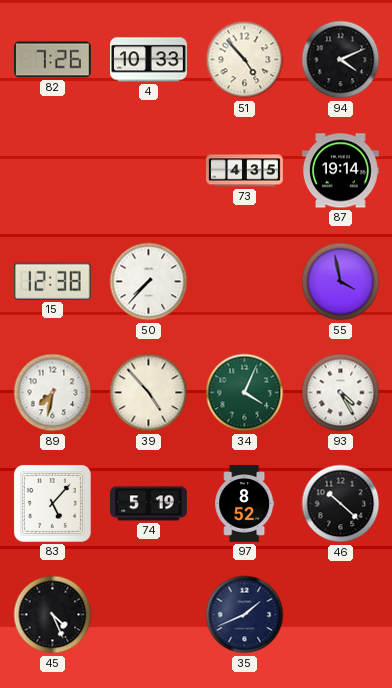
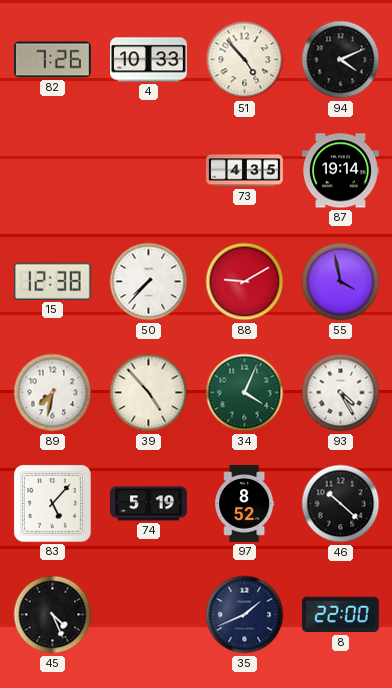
88: none -> 9:10
8: none -> 22:00
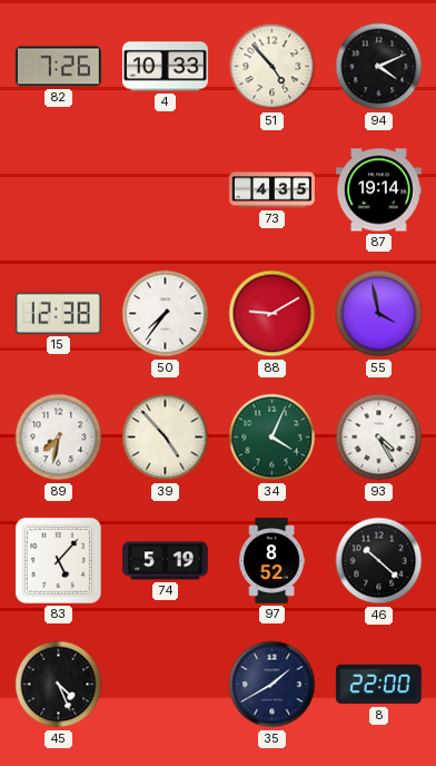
50: 7:37 -> 7:36
35: 1:41 -> 1:40
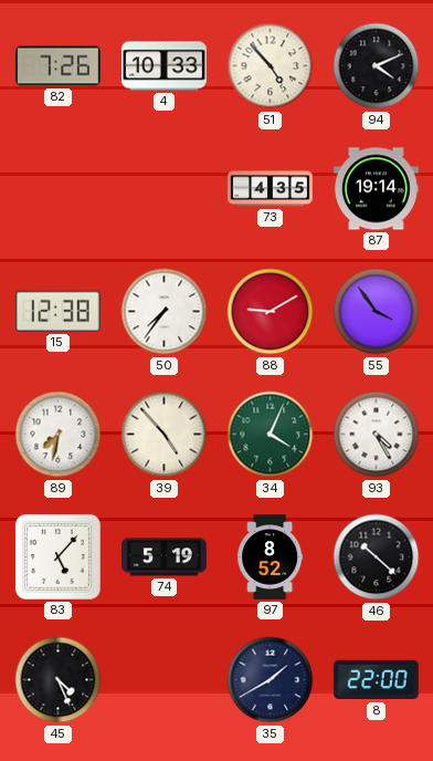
55: 3:58 -> 3:54
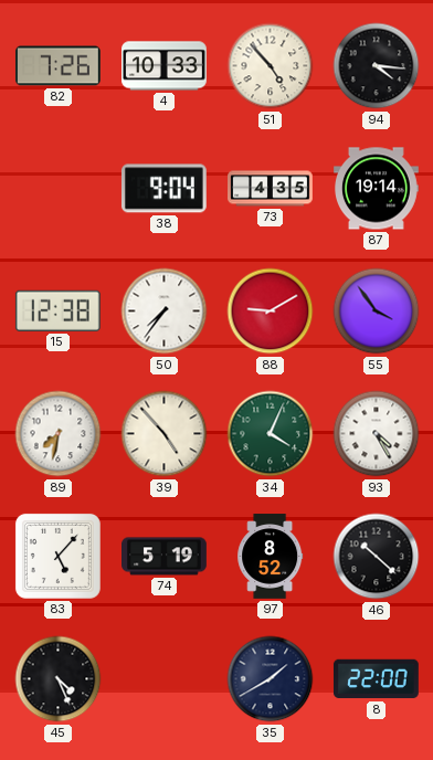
94: 4:11 -> 4:16
38: none -> 9:04
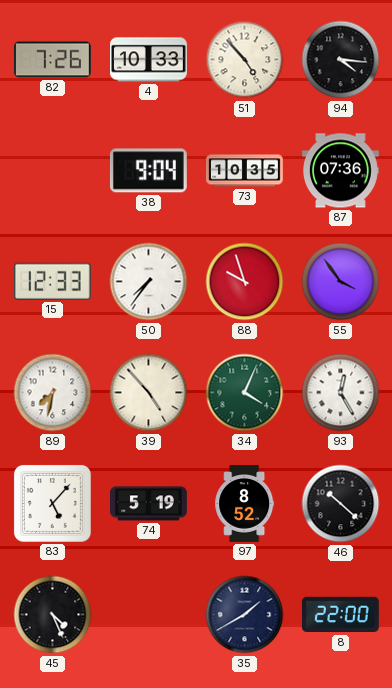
73: 4:35 -> 10:35
87: 19:14 -> 07:36
15: 12:38 -> 12:33
88: 9:10 -> 9:57
93: 4:25 -> 12:25
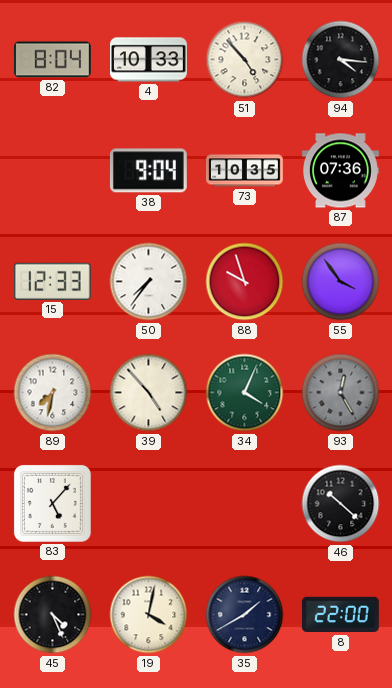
82: 7:26 -> 8:04
93 dial: white -> grey
74: 5:19 -> none
97: 8:52 -> none
19: none -> 4:02
